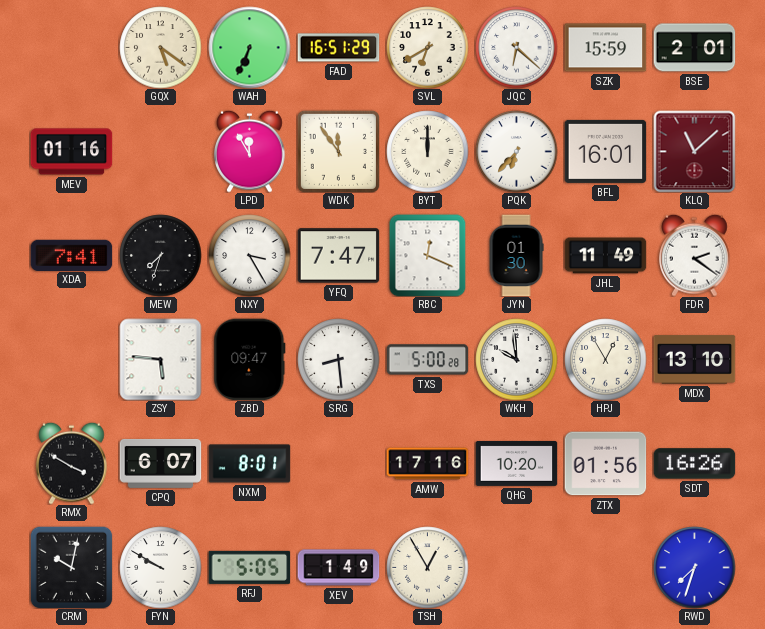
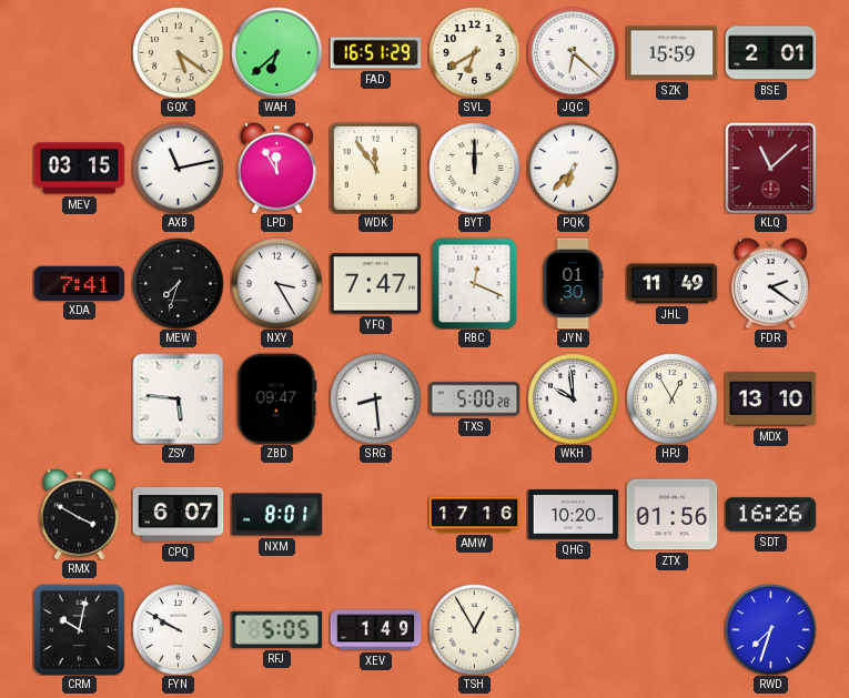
WAH: 6:34 -> 6:38
MEV: 01:16 -> 03:15
AXB: none -> 11:13
BFL: 16:01 -> none
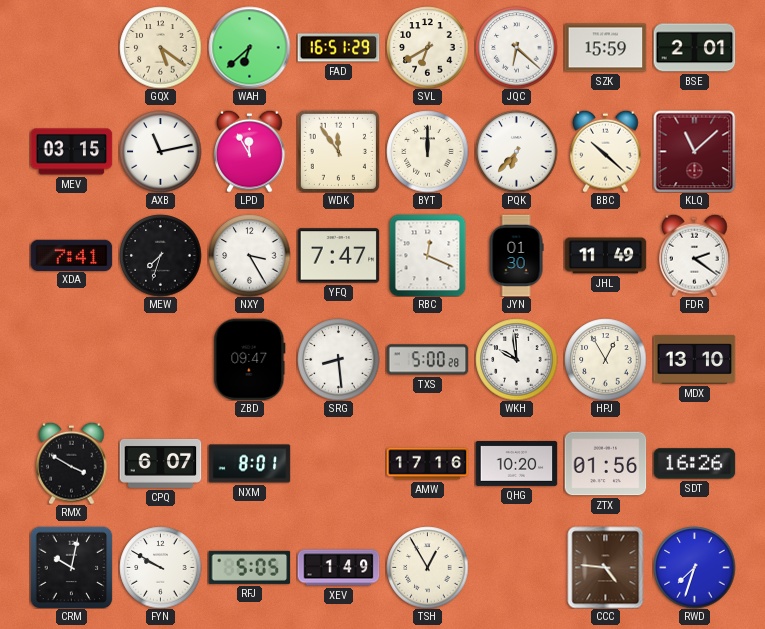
BBC: none -> 10:22
ZSY: 5:46 -> none
CCC: none -> 4:46
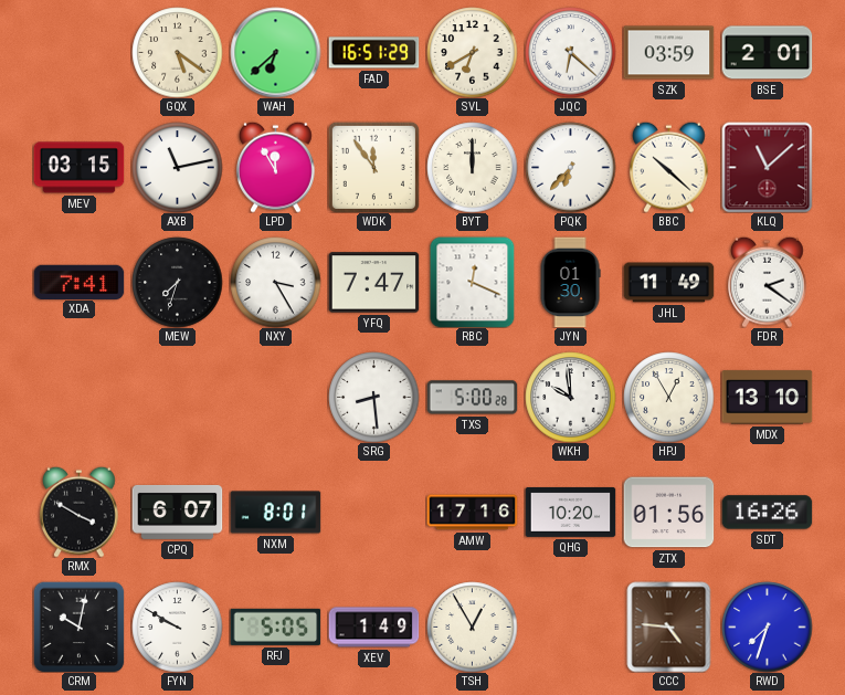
SZK: 15:59 -> 03:59
ZBD: 09:47 -> none
